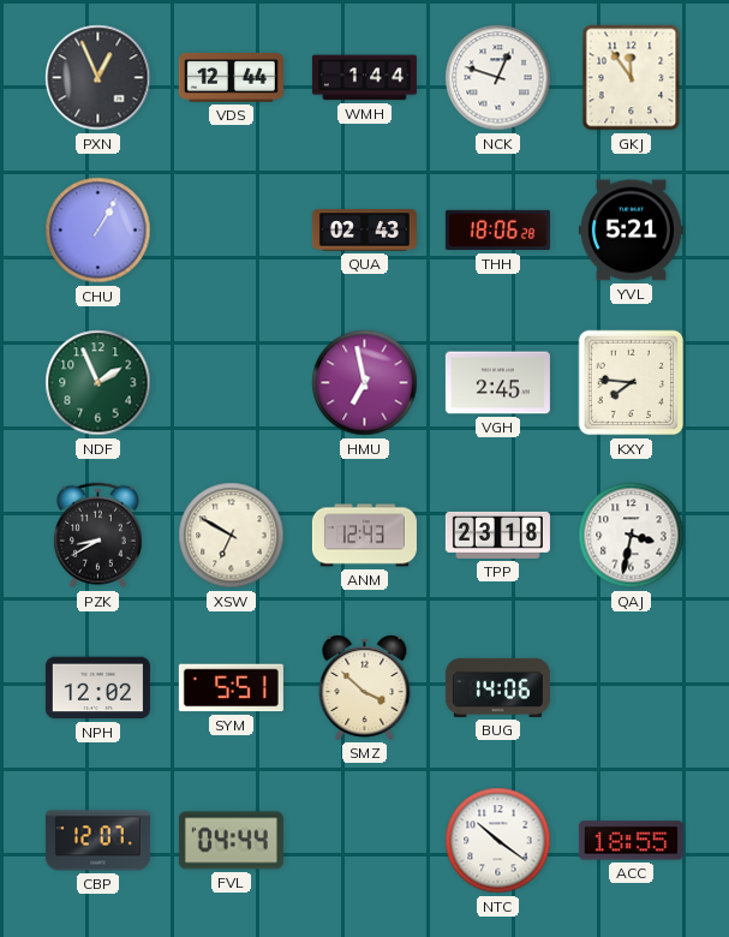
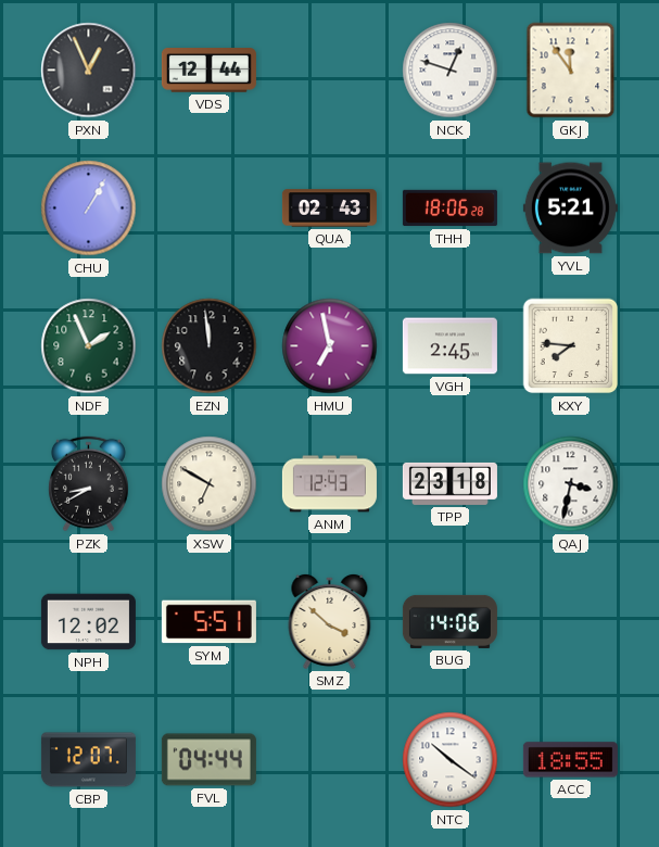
WMH: 1:44 -> none
EZN: none -> 11:59
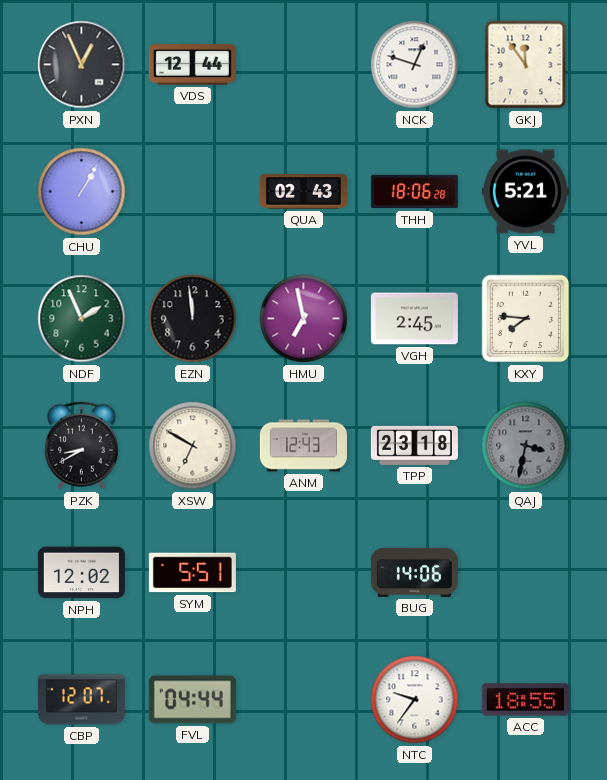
QAJ dial: white -> grey
SMZ: 3:52 -> none
NTC: 10:21 -> 9:36
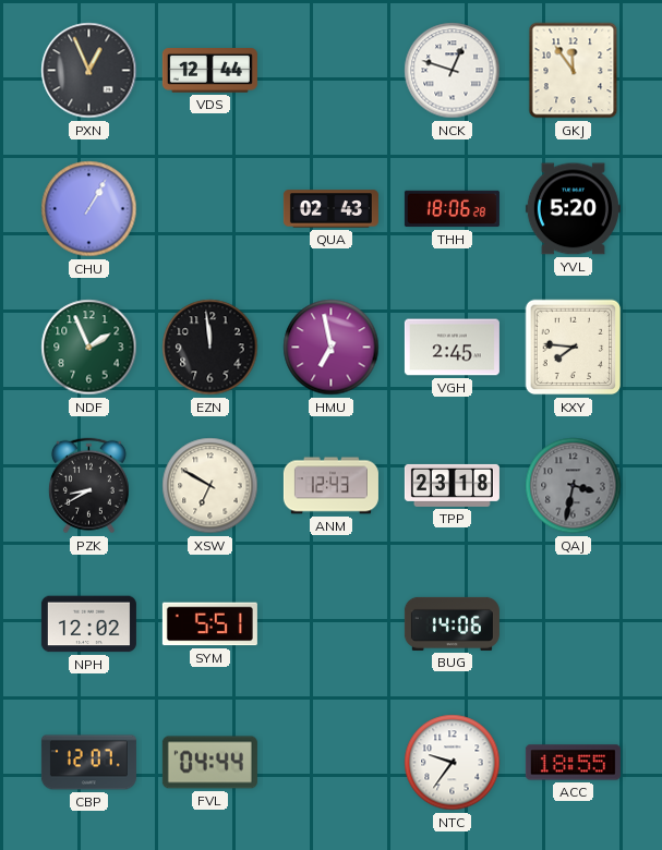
YVL: 5:21 -> 5:20
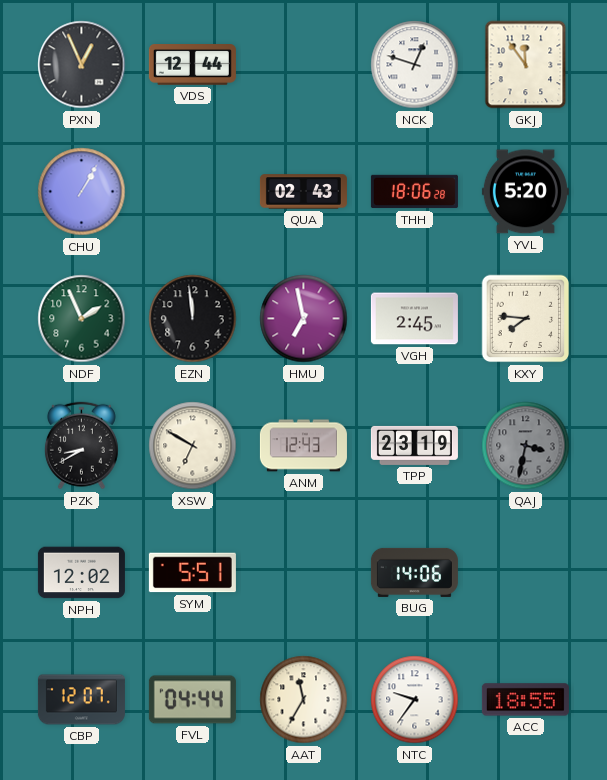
TPP: 23:18 -> 23:19
AAT: none -> 11:35
